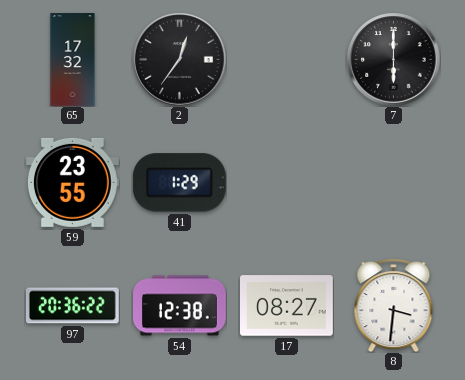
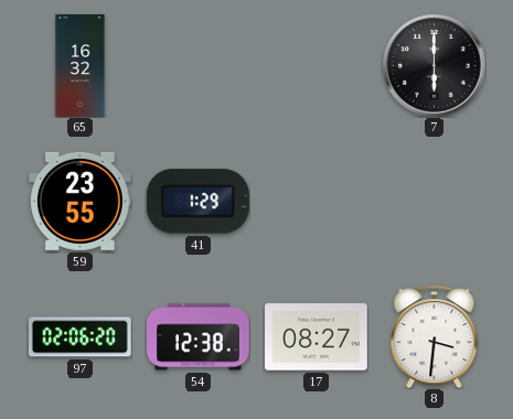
65: 17:32 -> 16:32
2: 12:36 -> none
97: 20:36 -> 02:06
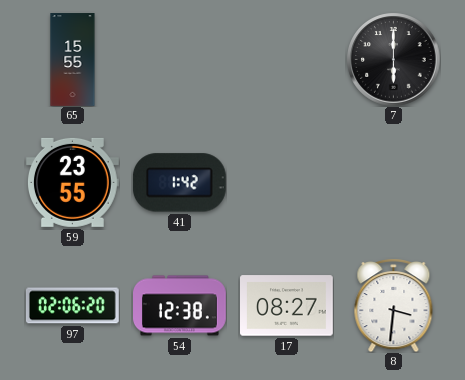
65: 16:32 -> 15:55
41: 1:29 -> 1:42
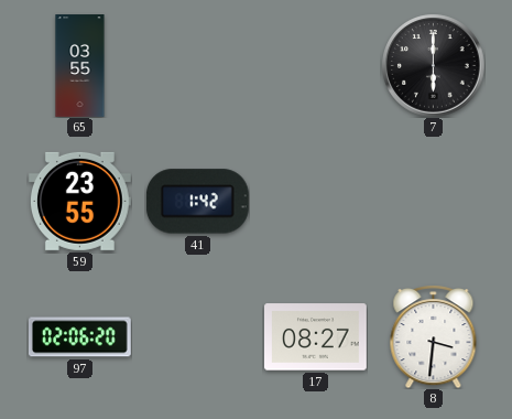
65: 15:55 -> 03:55
54: 12:38 -> none
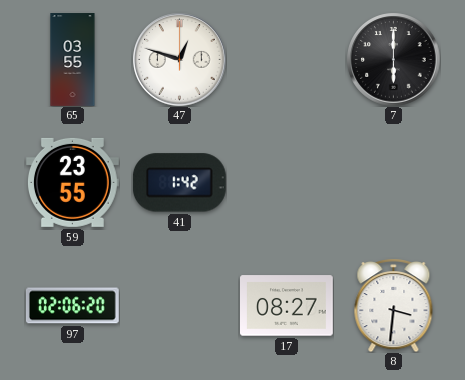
47: none -> 12:48
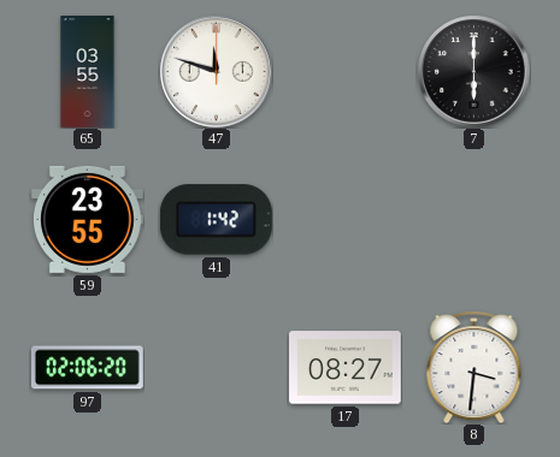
47: 12:48 -> 11:48
